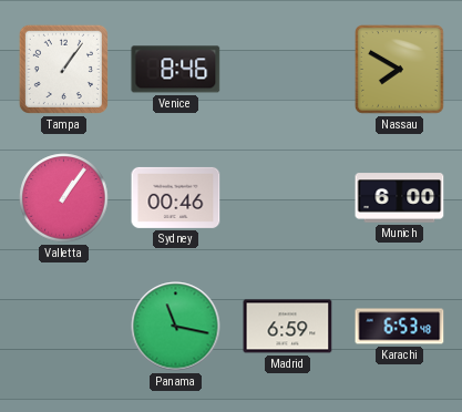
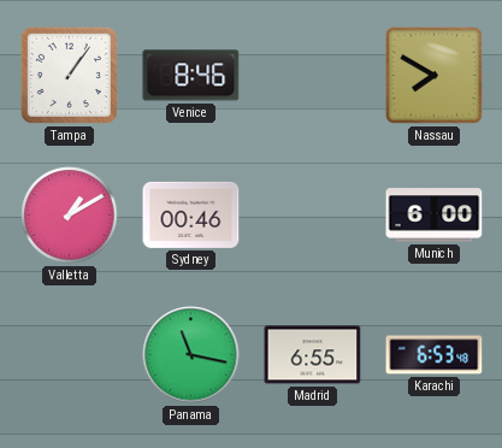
Valletta: 1:06 -> 1:10
Madrid: 6:59 -> 6:55
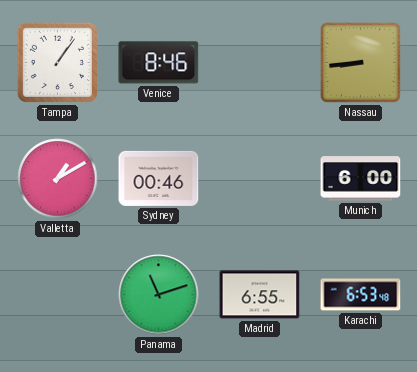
Nassau: 7:50 -> 8:44
Panama: 11:17 -> 11:12
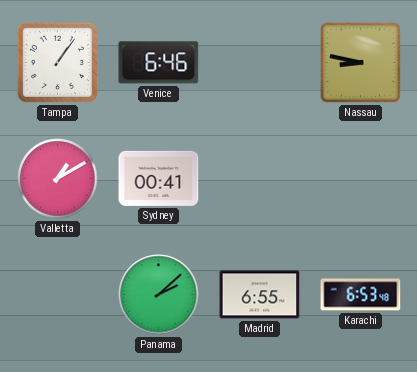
Venice: 8:46 -> 6:46
Nassau: 8:44 -> 8:47
Sydney: 00:46 -> 00:41
Munich: 6:00 -> none
Panama: 11:12 -> 2:08
